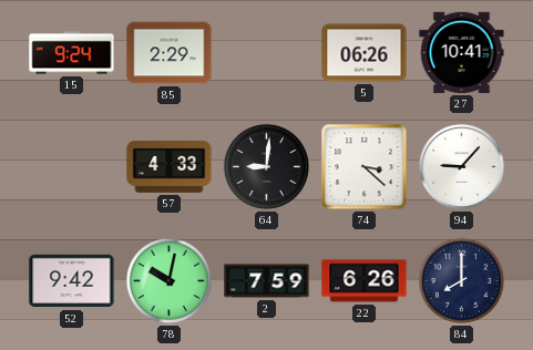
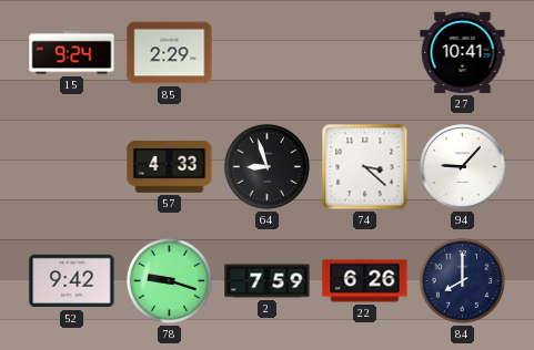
5: 06:26 -> none
64: 9:01 -> 8:57
78: 10:02 -> 9:18
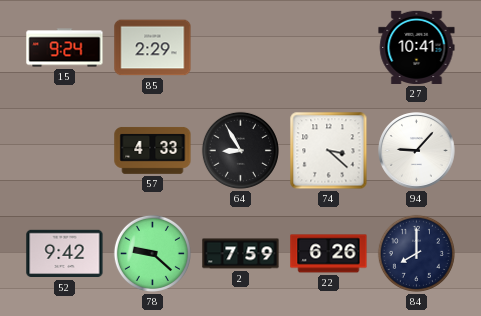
64: 8:57 -> 8:55
78: 9:18 -> 9:22
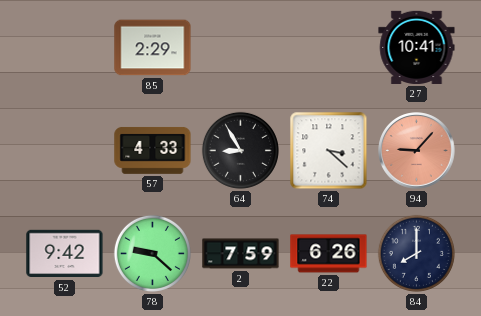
15: 9:24 -> none
94 dial: white -> salmon
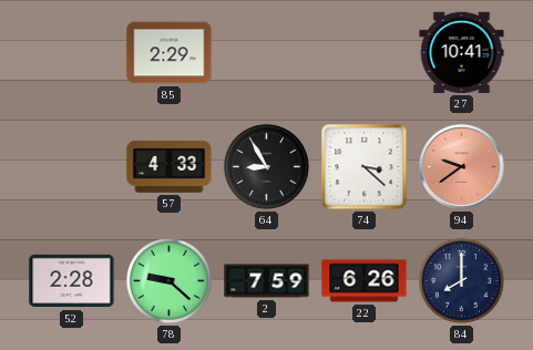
94: 9:07 -> 9:39
52: 9:42 -> 2:28
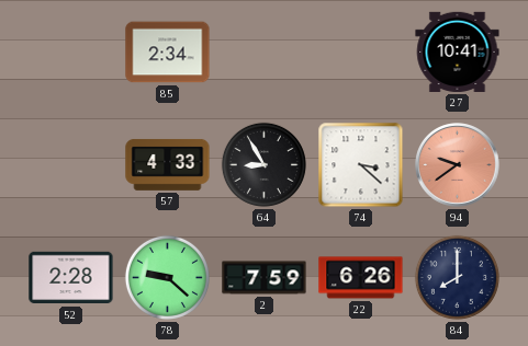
85: 2:29 -> 2:34
